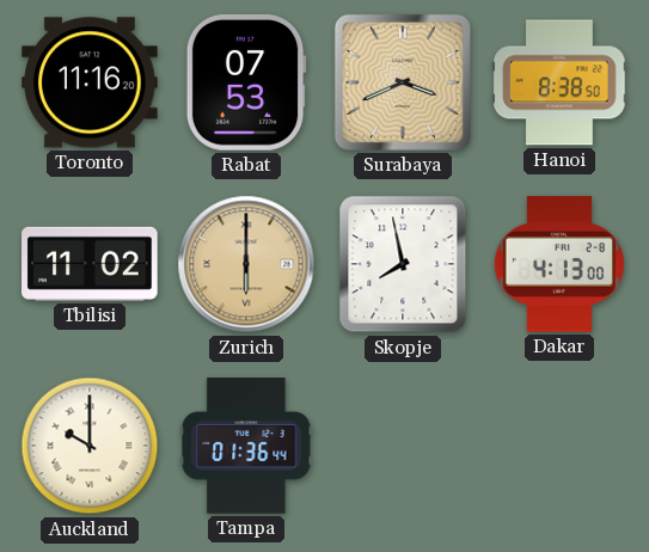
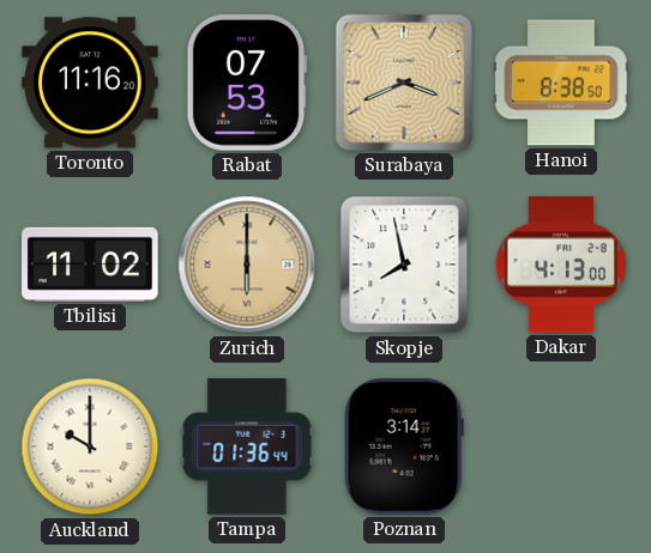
Poznan: none -> 3:14
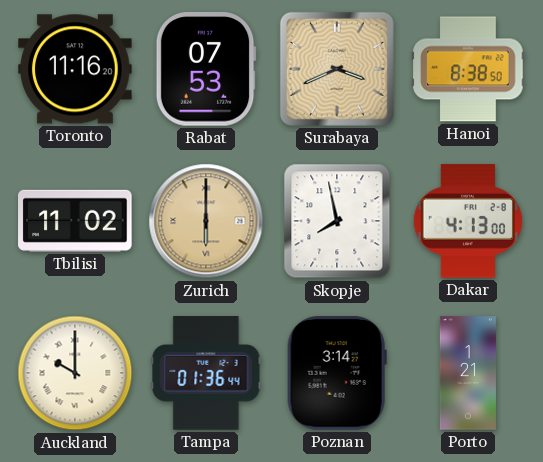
Porto: none -> 1:21
